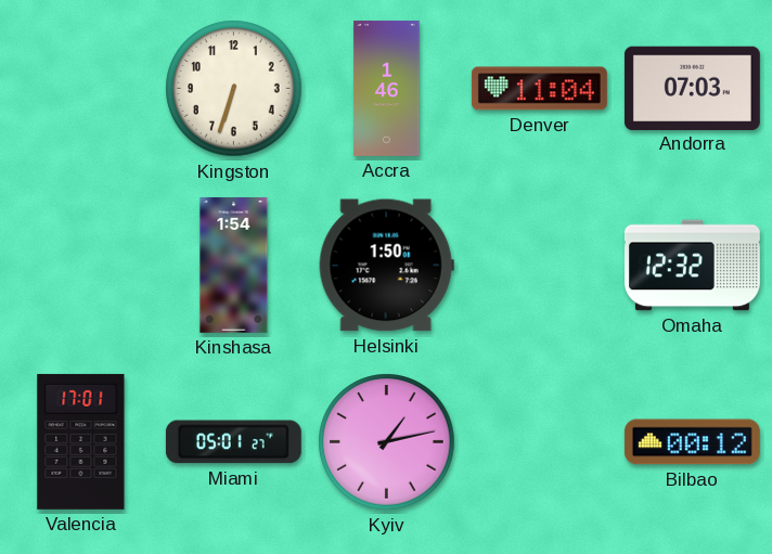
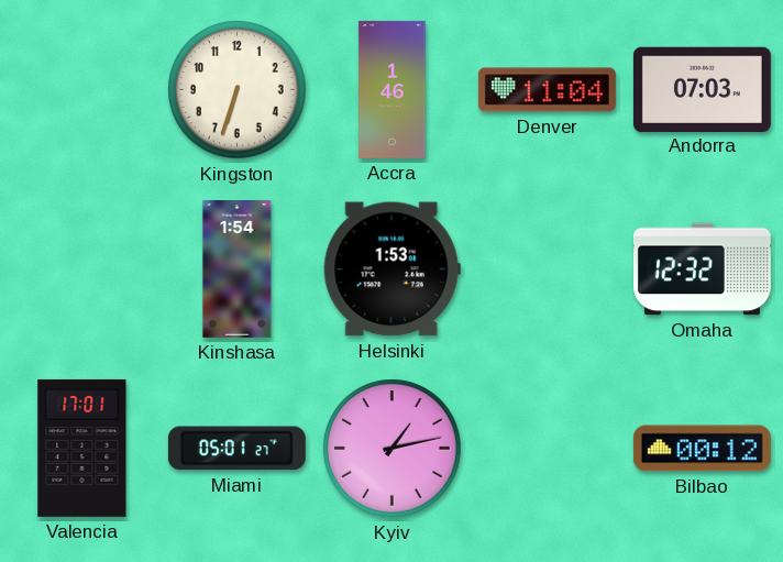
Helsinki: 1:50 -> 1:53
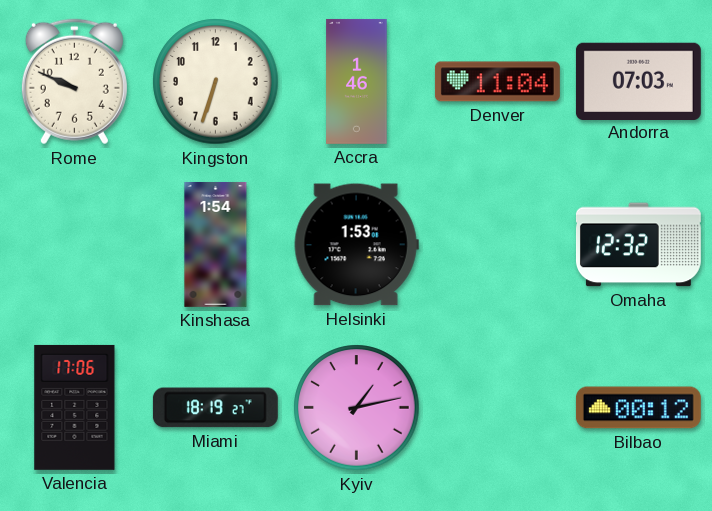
Rome: none -> 9:49
Valencia: 17:01 -> 17:06
Miami: 05:01 -> 18:19
